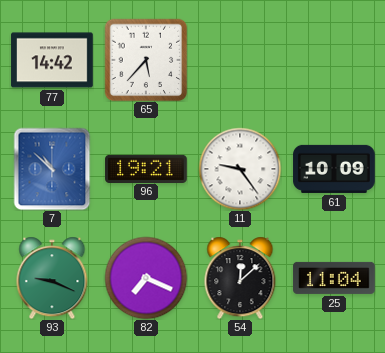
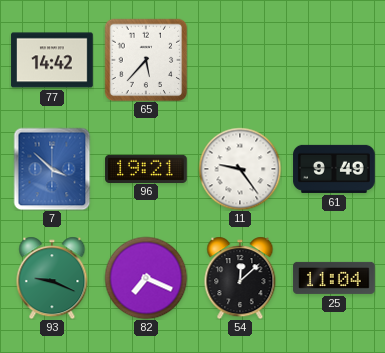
7: 10:52 -> 3:52
61: 10:09 -> 9:49
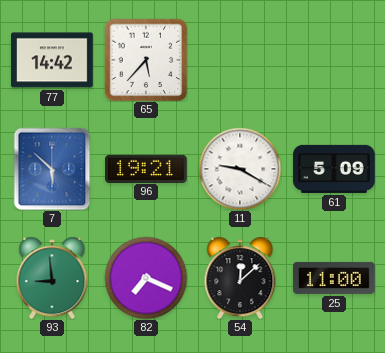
7: 3:52 -> 5:52
11: 9:24 -> 9:20
61: 9:49 -> 5:09
93: 9:19 -> 8:59
25: 11:04 -> 11:00
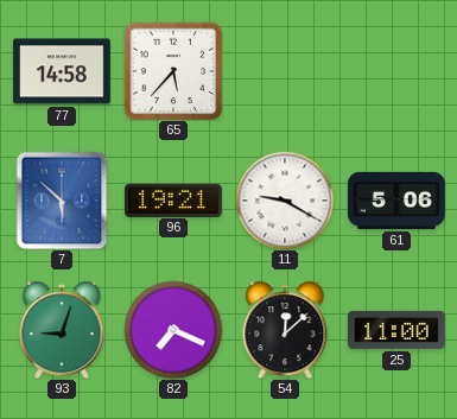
77: 14:42 -> 14:58
61: 5:09 -> 5:06
93: 8:59 -> 9:03
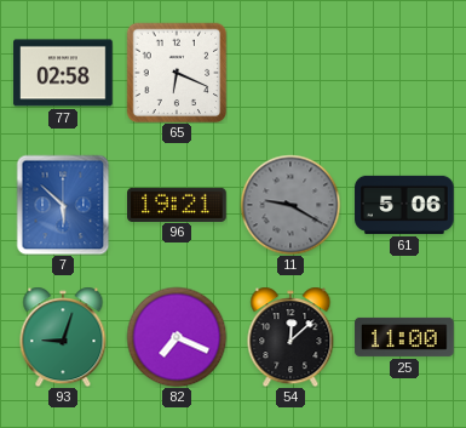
77: 14:58 -> 02:58
65: 5:37 -> 6:19
11 dial: white -> grey
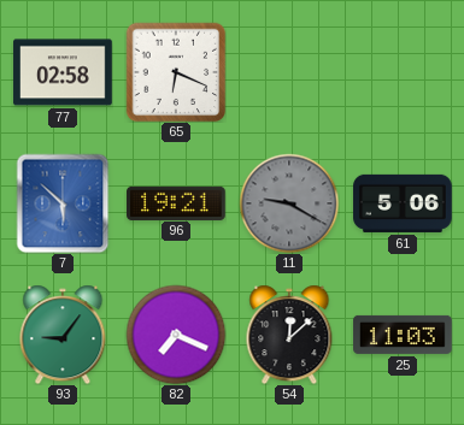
93: 9:03 -> 9:06
25: 11:00 -> 11:03
